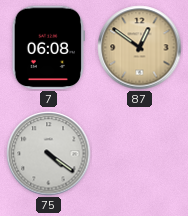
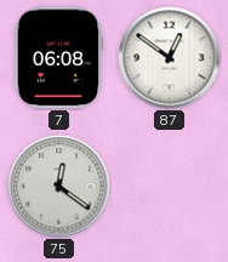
87 dial: champagne -> white
75: 4:21 -> 12:21
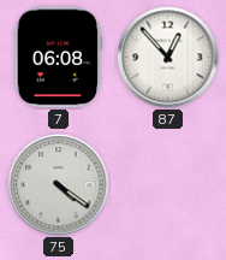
87: 12:51 -> 12:53
75: 12:21 -> 4:21
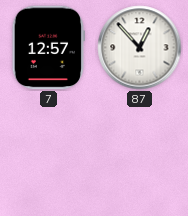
7: 06:08 -> 12:57
75: 4:21 -> none
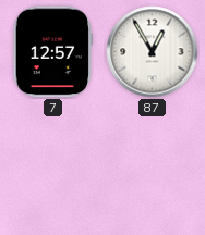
87: 12:53 -> 12:55
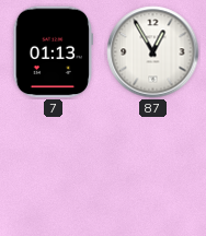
7: 12:57 -> 01:13
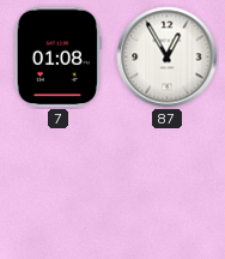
7: 01:13 -> 01:08
